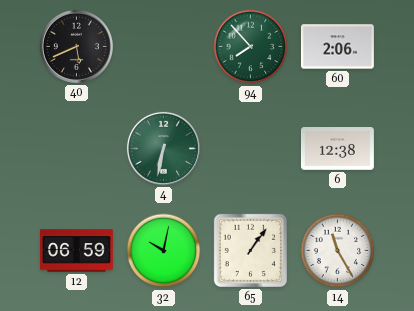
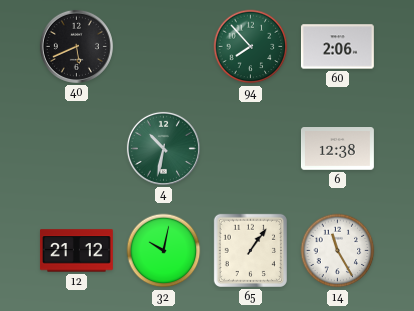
4: 6:32 -> 10:32
12: 06:59 -> 21:12
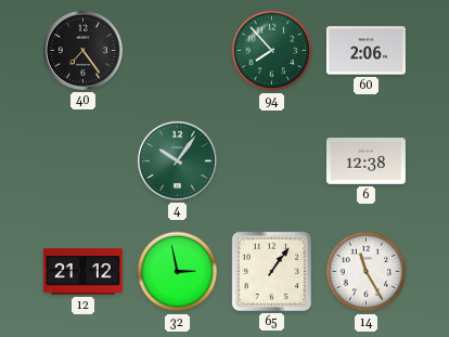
40: 5:41 -> 7:24
4: 10:32 -> 10:06
32: 10:02 -> 2:58
